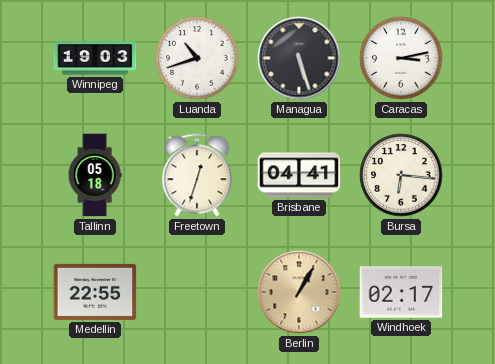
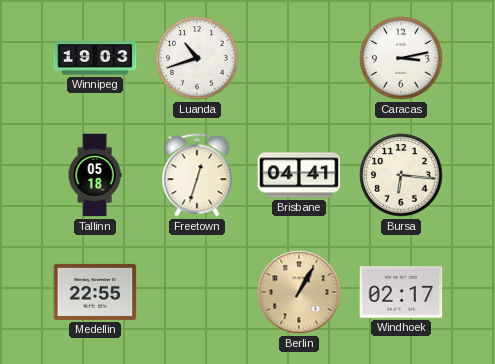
Managua: 5:27 -> none
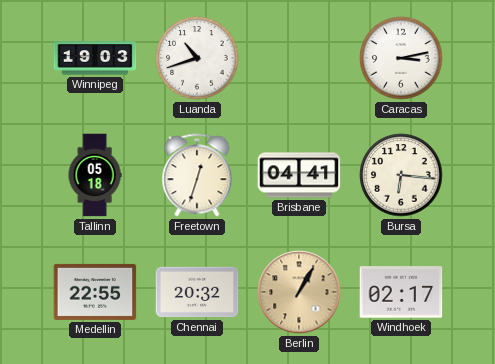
Chennai: none -> 20:32
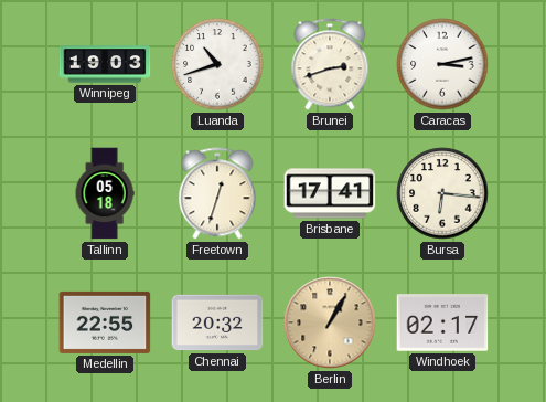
Brunei: none -> 2:42
Brisbane: 04:41 -> 17:41
